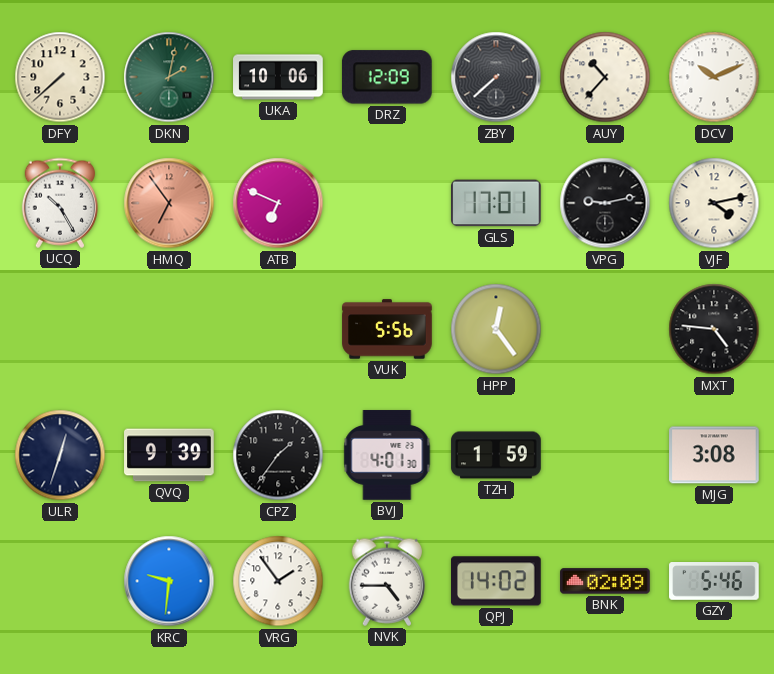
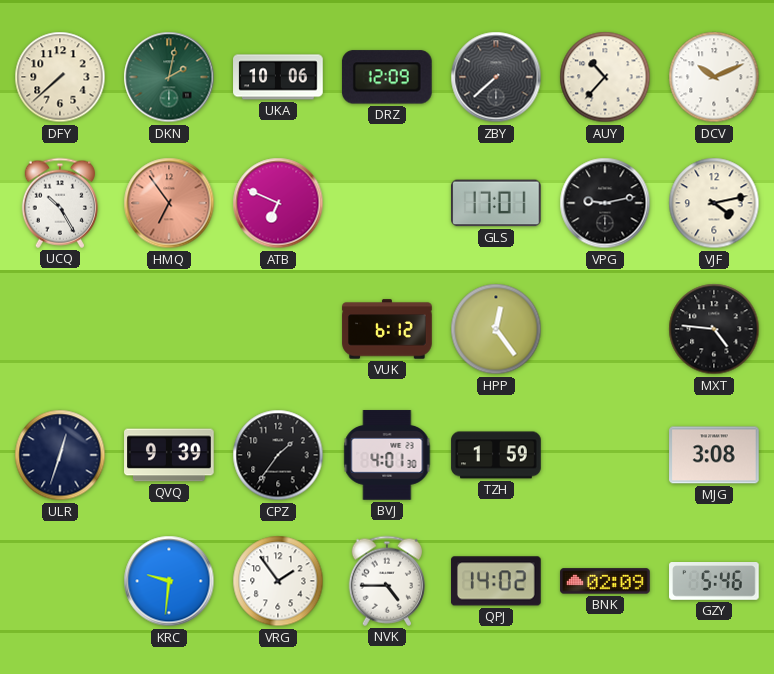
VUK: 5:56 -> 6:12
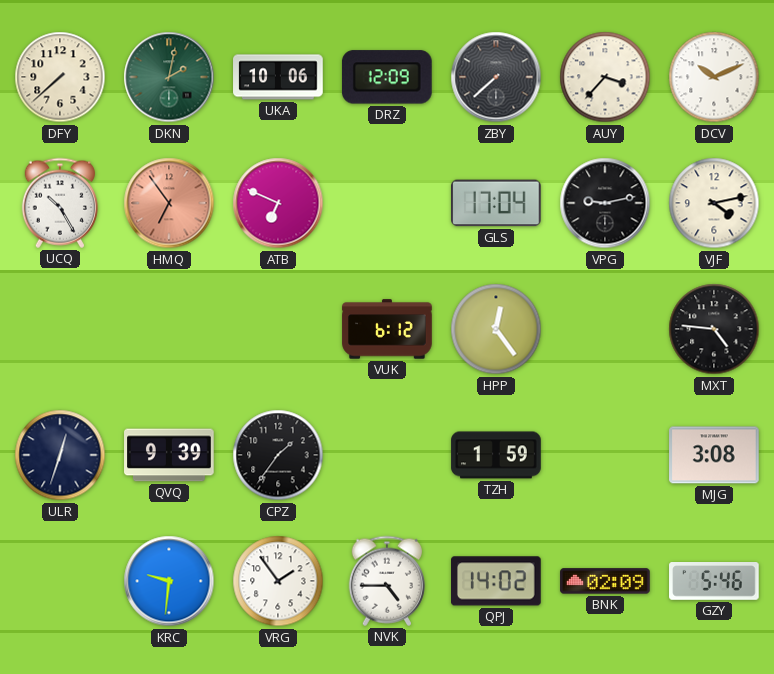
AUY: 10:37 -> 3:37
GLS: 17:01 -> 17:04
BVJ: 4:01 -> none
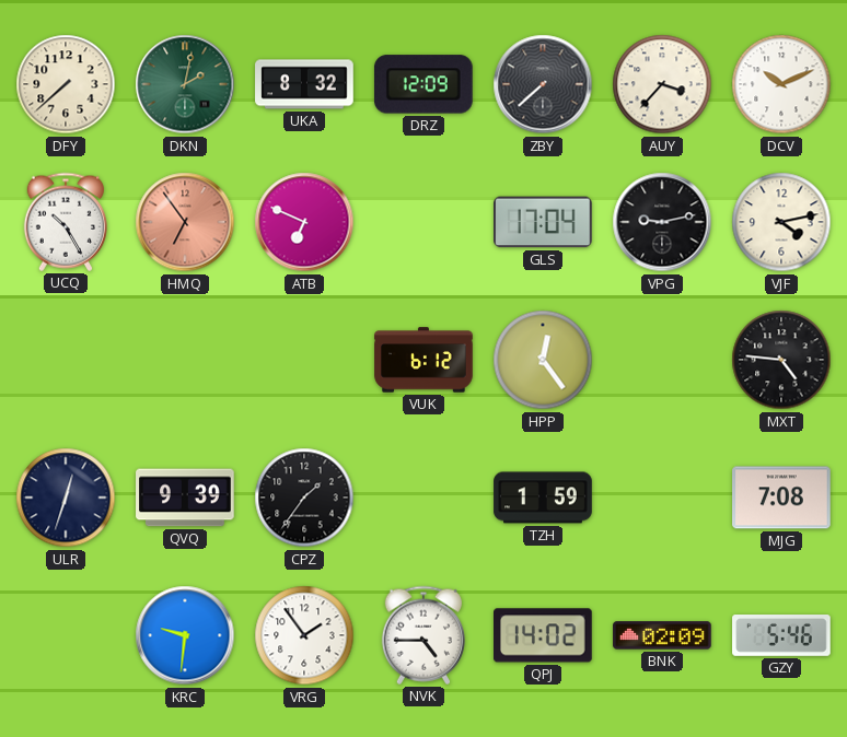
UKA: 10:06 -> 8:32
MJG: 3:08 -> 7:08
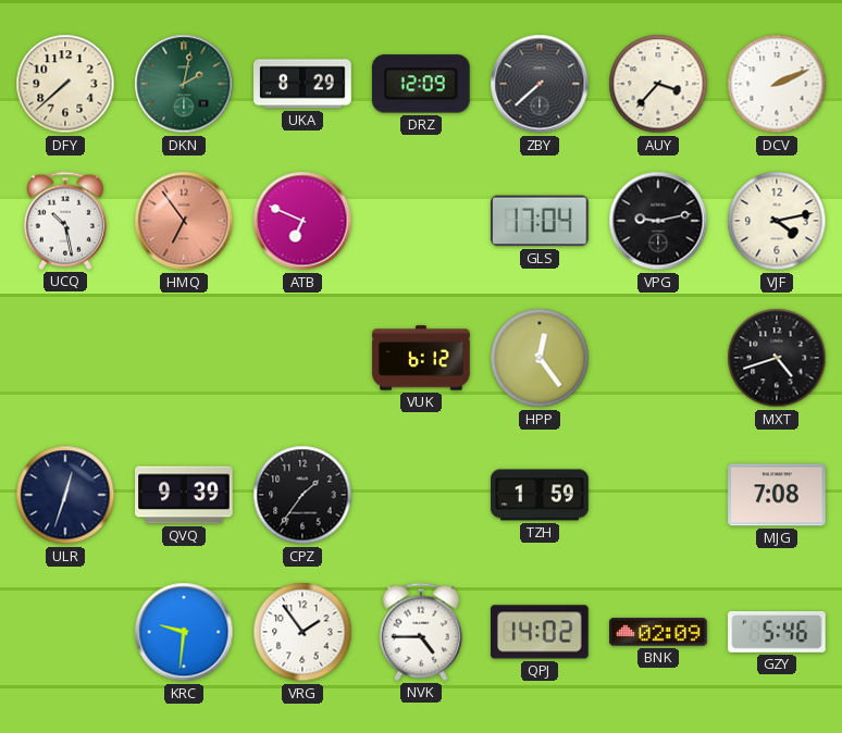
UKA: 8:32 -> 8:29
DCV: 10:11 -> 2:11
UCQ: 10:25 -> 10:28
MXT: 4:46 -> 4:42
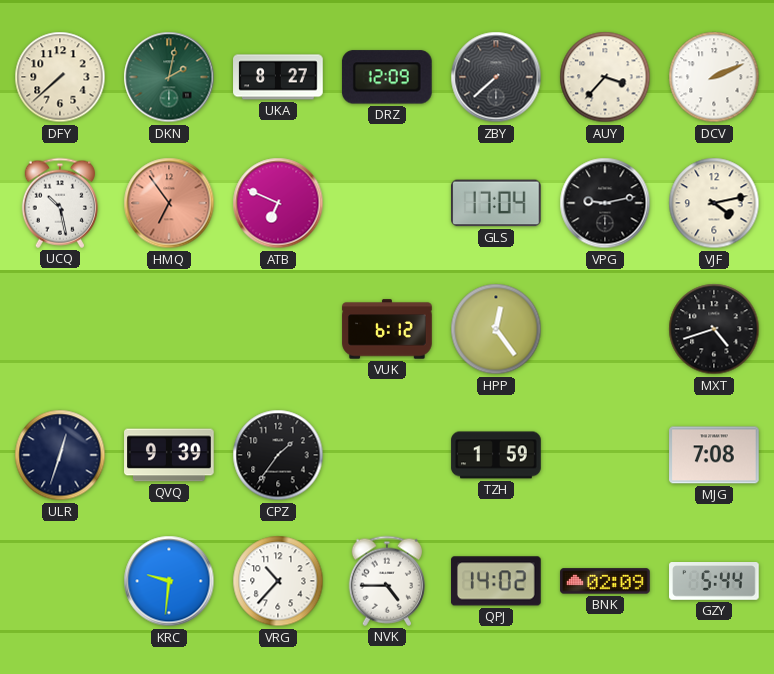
UKA: 8:29 -> 8:27
VRG: 1:54 -> 10:37
GZY: 5:46 -> 5:44
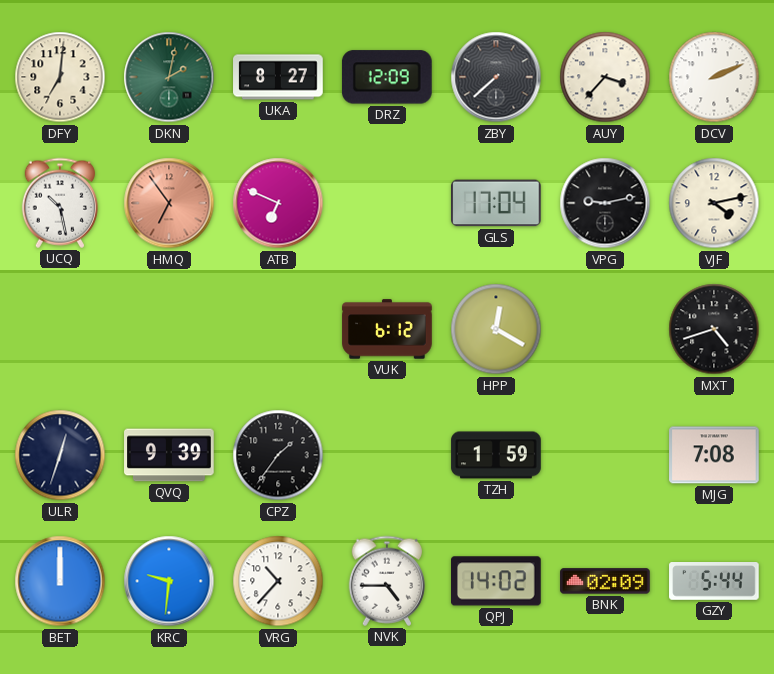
DFY: 7:38 -> 7:01
HPP: 12:24 -> 12:20
BET: none -> 12:00
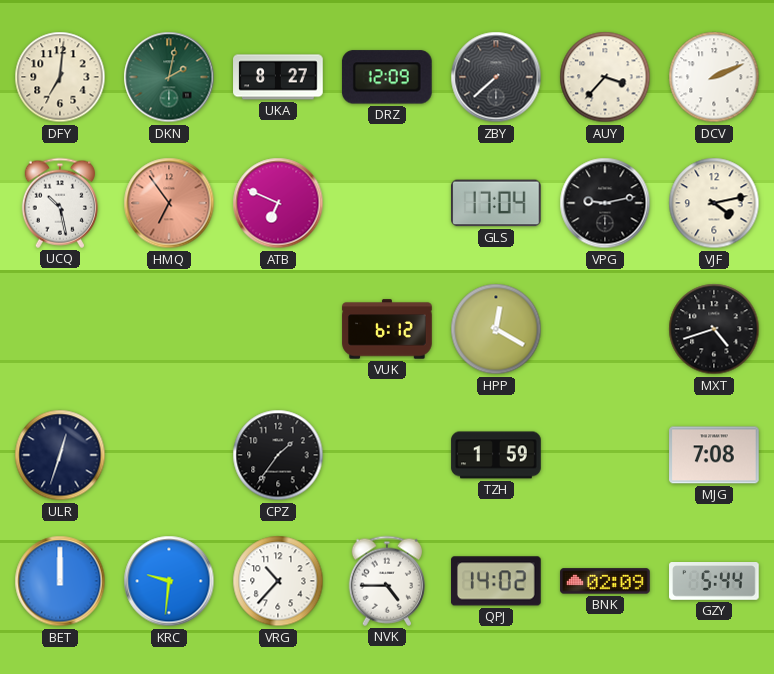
QVQ: 9:39 -> none
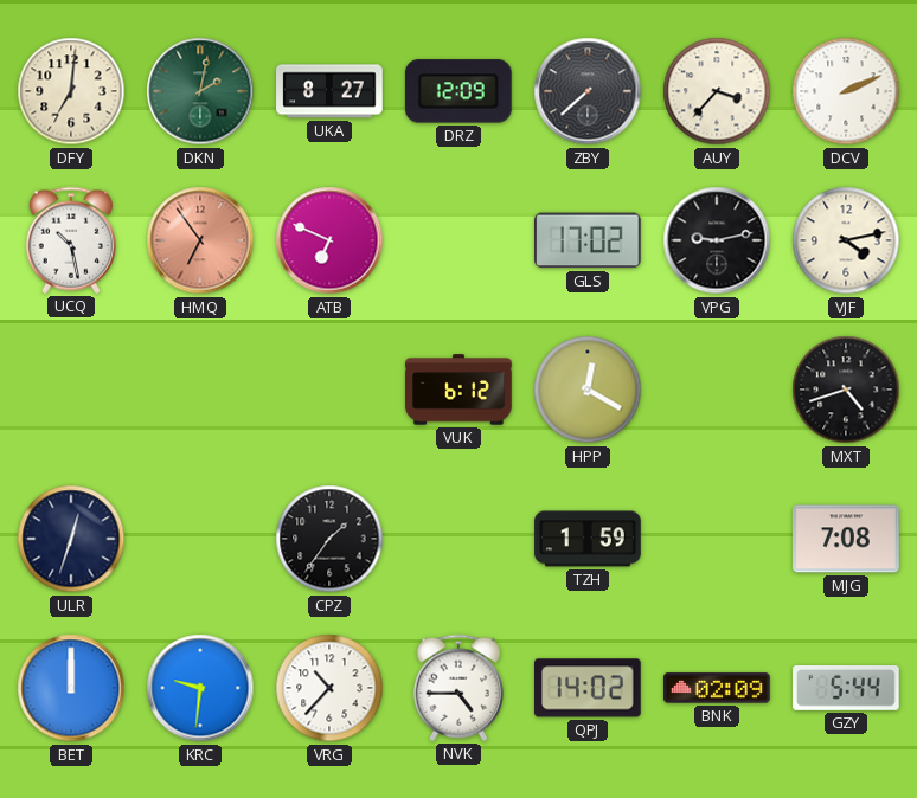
GLS: 17:04 -> 17:02
